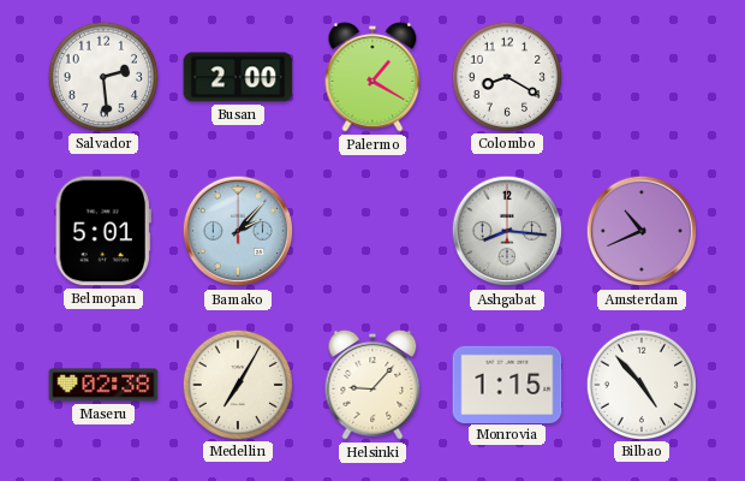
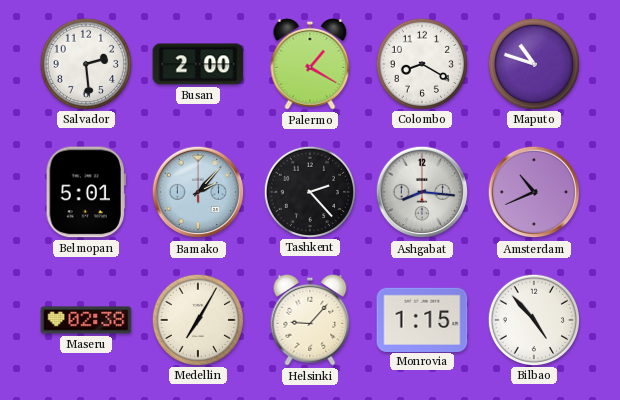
Maputo: none -> 10:48
Tashkent: none -> 2:23
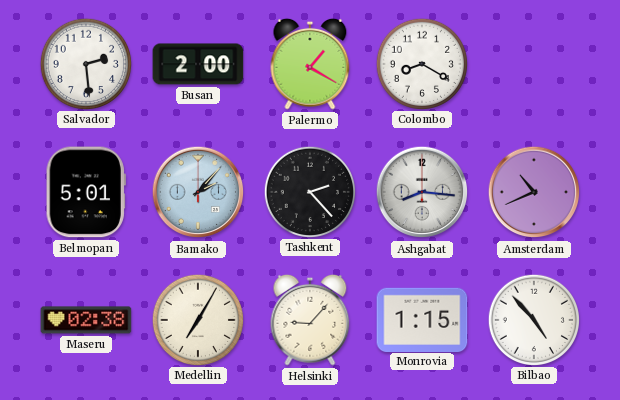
Maputo: 10:48 -> none
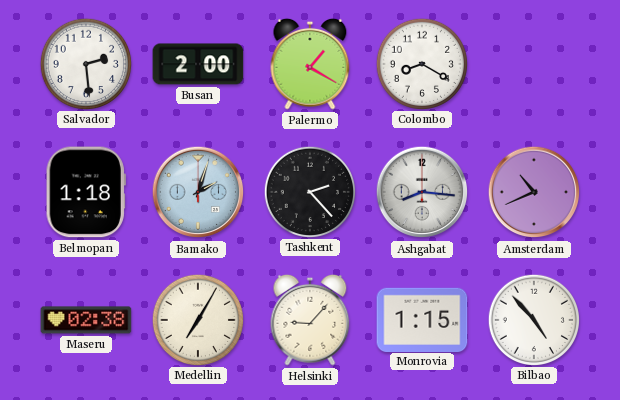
Belmopan: 5:01 -> 1:18
Bamako: 2:07 -> 2:03
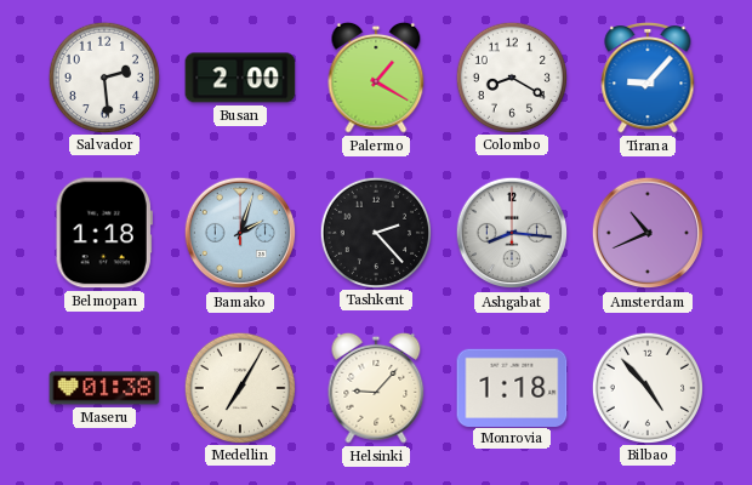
Tirana: none -> 9:07
Maseru: 02:38 -> 01:38
Monrovia: 1:15 -> 1:18
